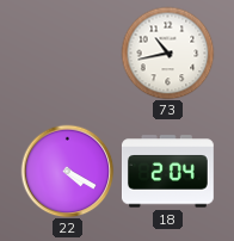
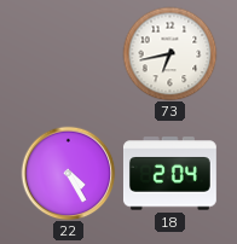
73: 10:43 -> 6:43
22: 4:20 -> 4:25
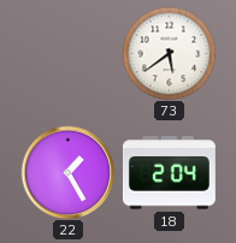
73: 6:43 -> 5:39
22: 4:25 -> 1:25
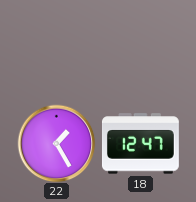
73: 5:39 -> none
18: 2:04 -> 12:47
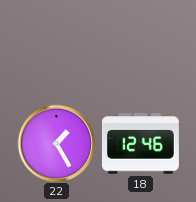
18: 12:47 -> 12:46
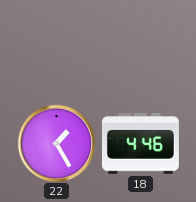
18: 12:46 -> 4:46
